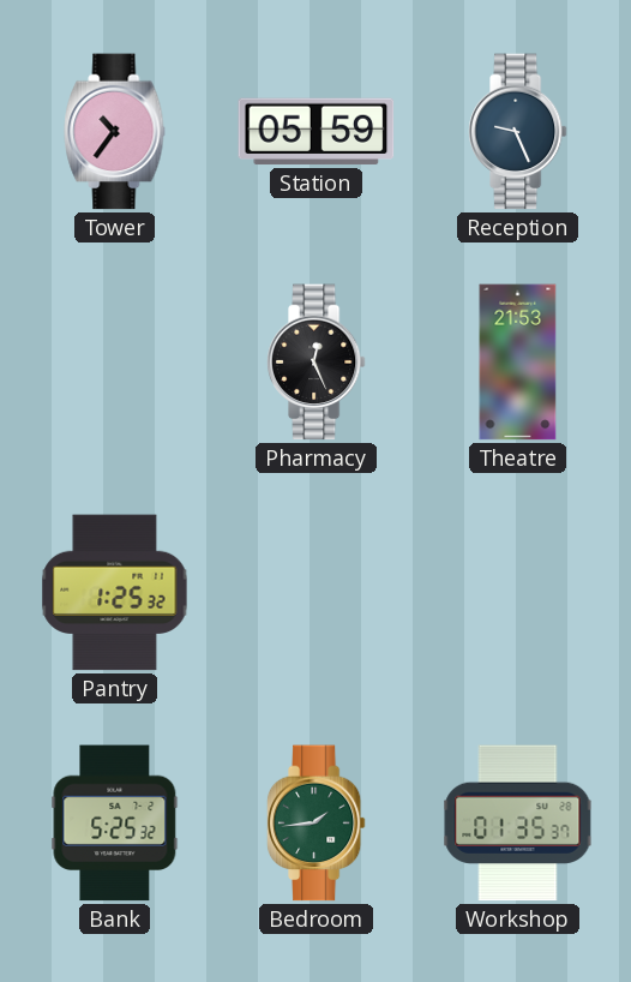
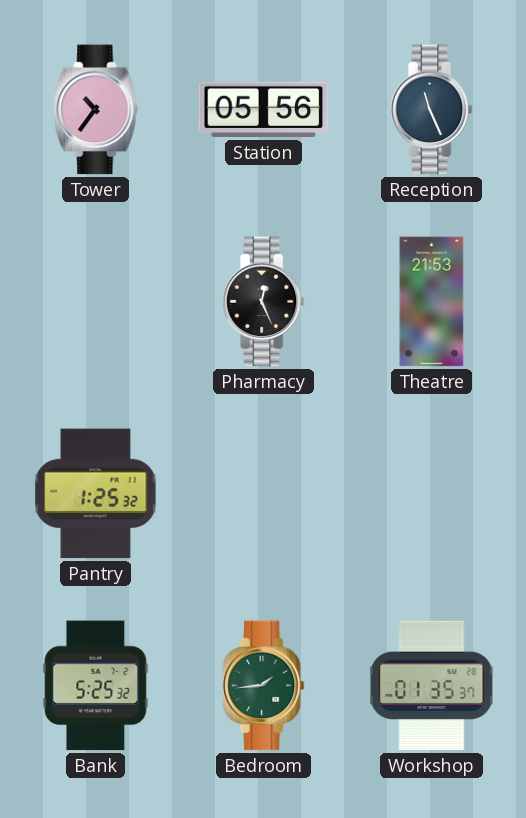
Station: 05:59 -> 05:56
Reception: 9:26 -> 11:26
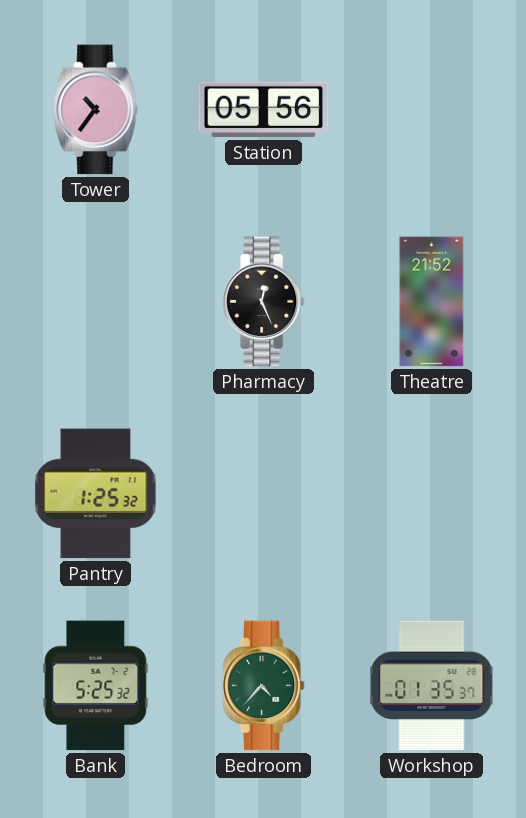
Reception: 11:26 -> none
Theatre: 21:53 -> 21:52
Bedroom: 1:44 -> 4:37
